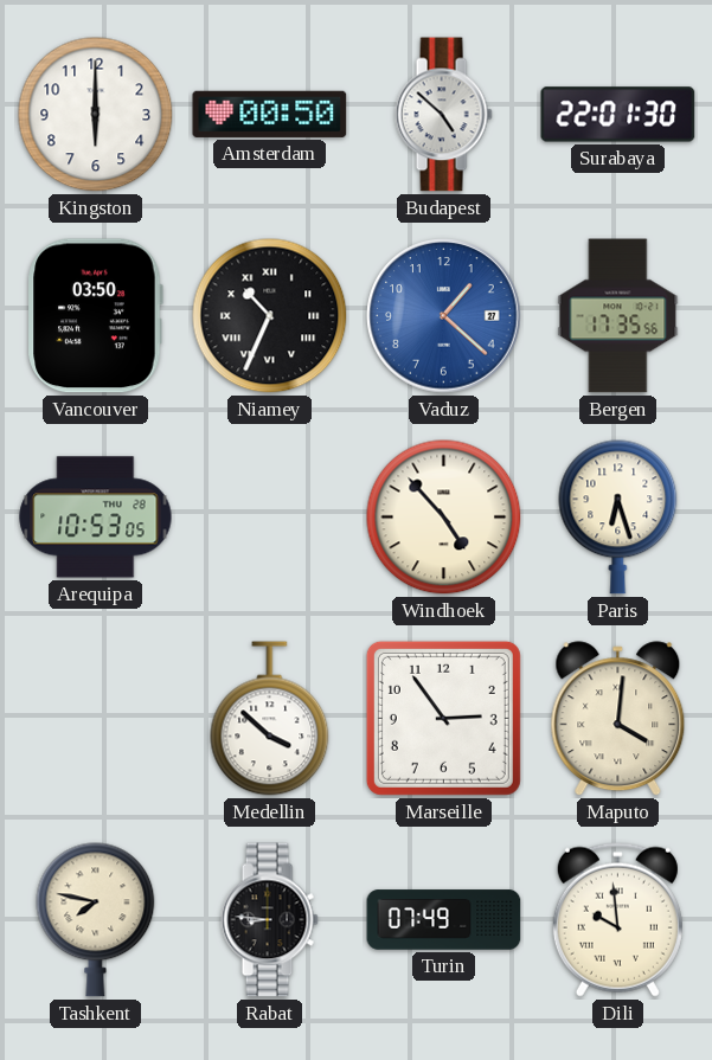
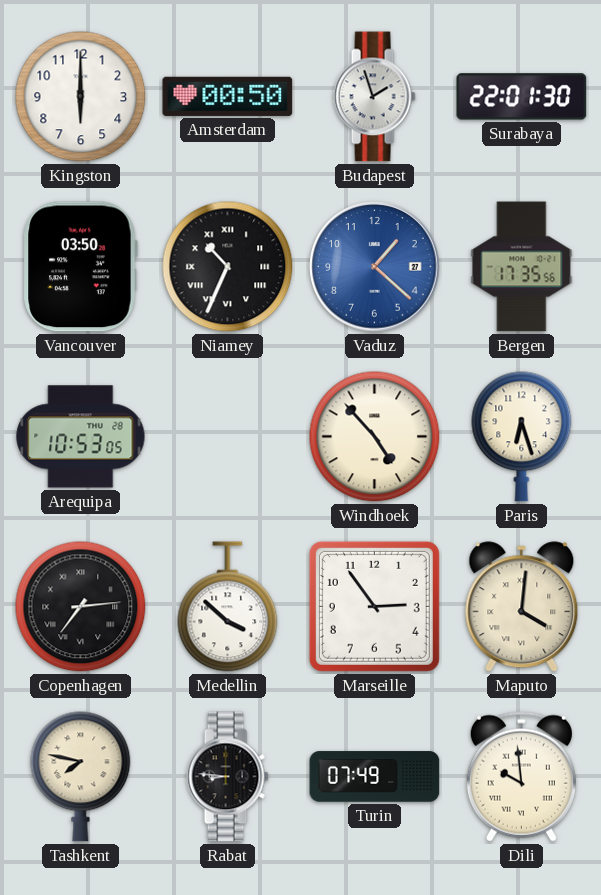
Budapest: 4:52 -> 1:57
Copenhagen: none -> 7:14
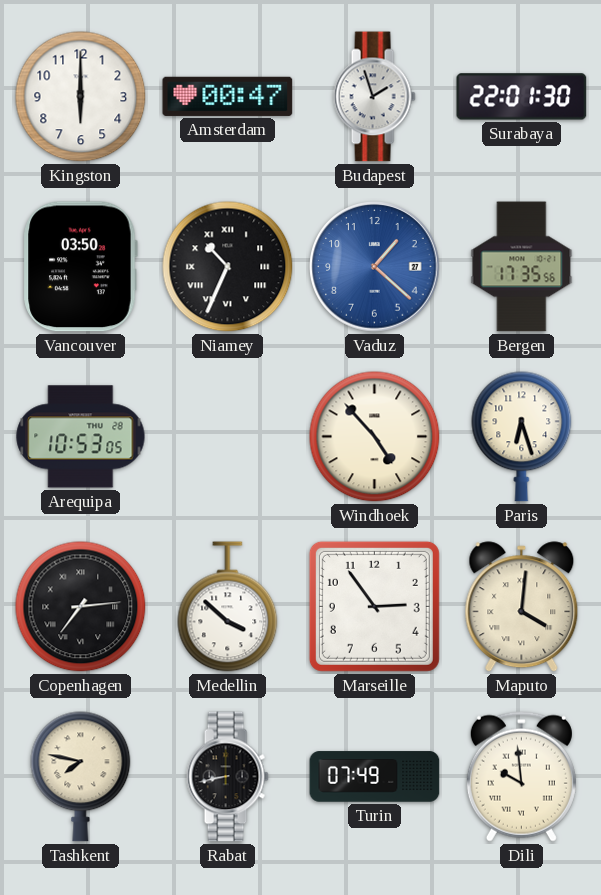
Amsterdam: 00:50 -> 00:47
Rabat: 8:46 -> 8:43
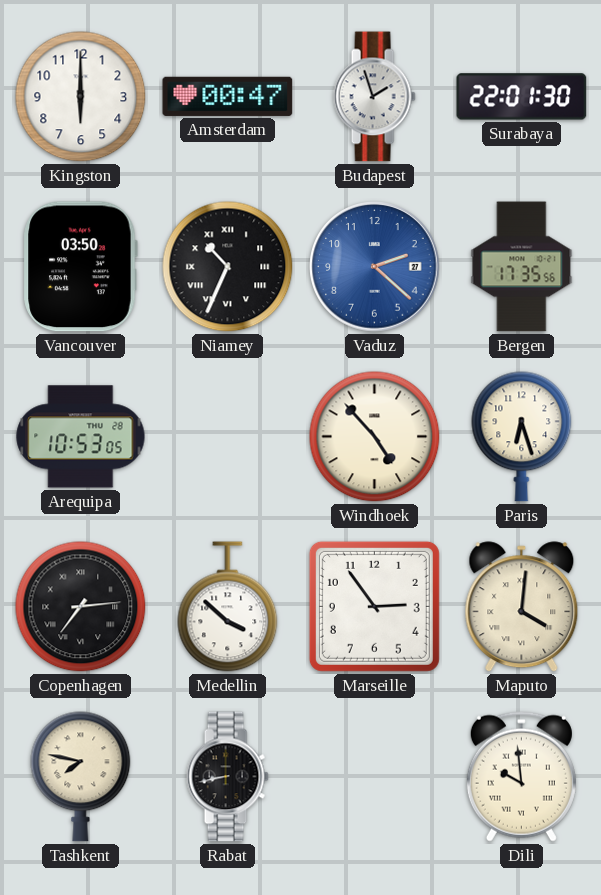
Vaduz: 1:22 -> 2:22
Turin: 07:49 -> none
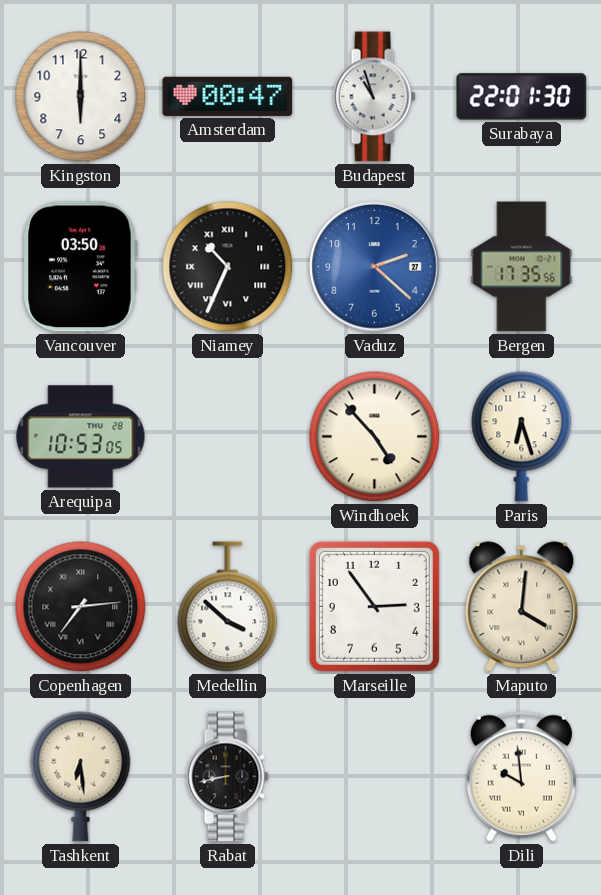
Budapest: 1:57 -> 10:57
Tashkent: 7:47 -> 6:29
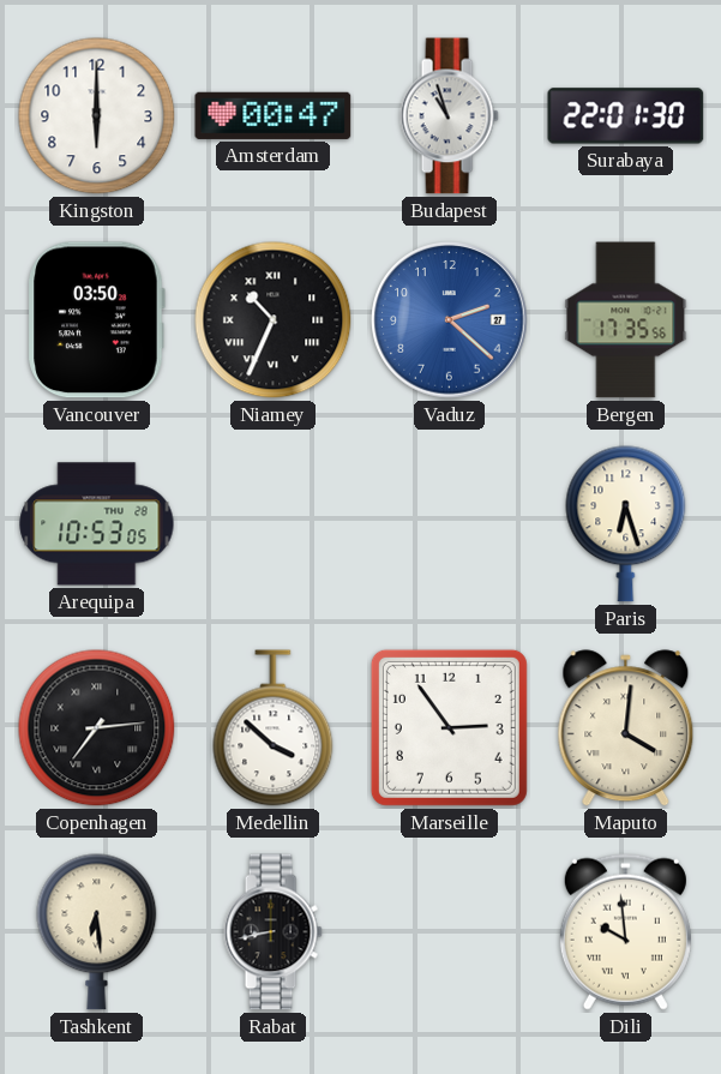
Windhoek: 4:53 -> none
